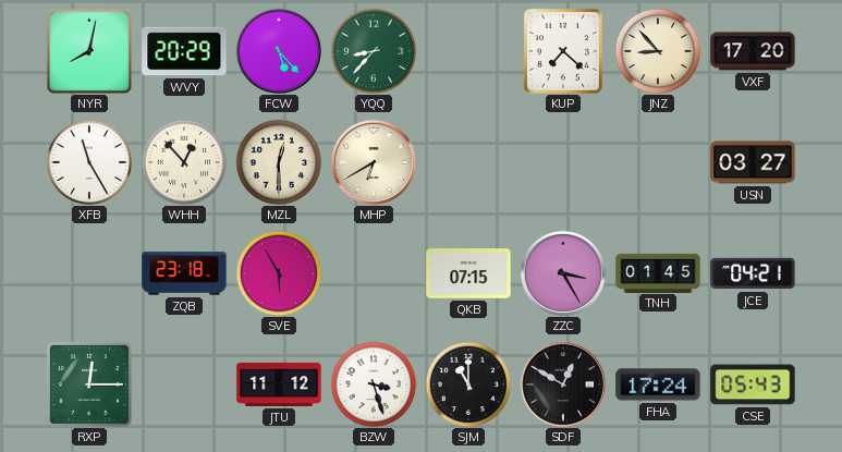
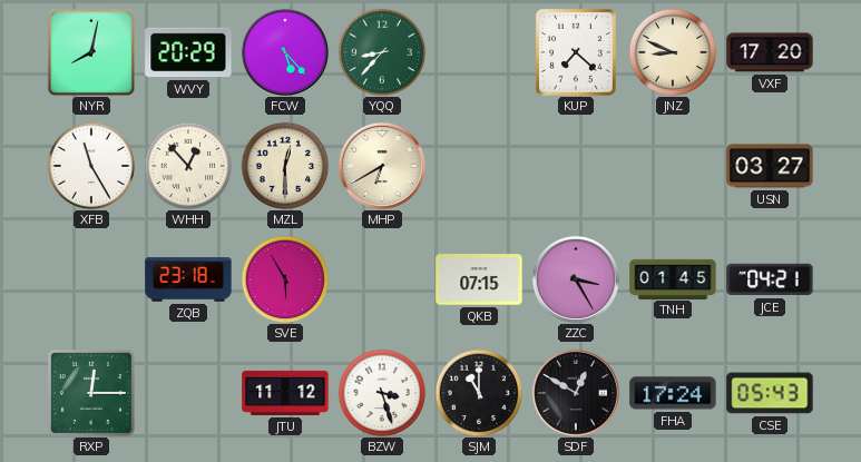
JNZ: 8:53 -> 8:49
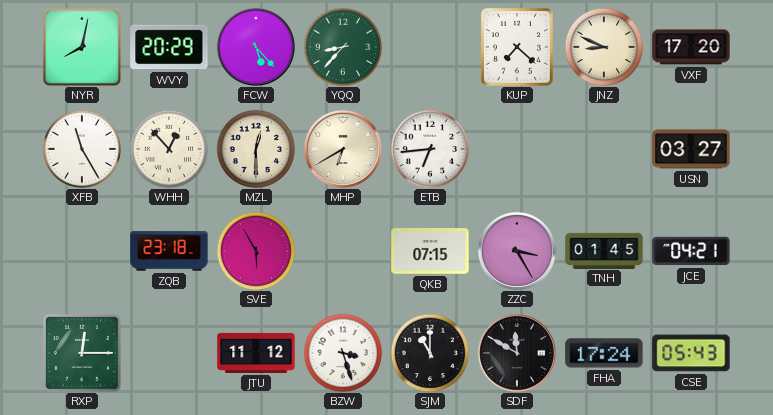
ETB: none -> 6:44
SDF: 12:50 -> 11:50
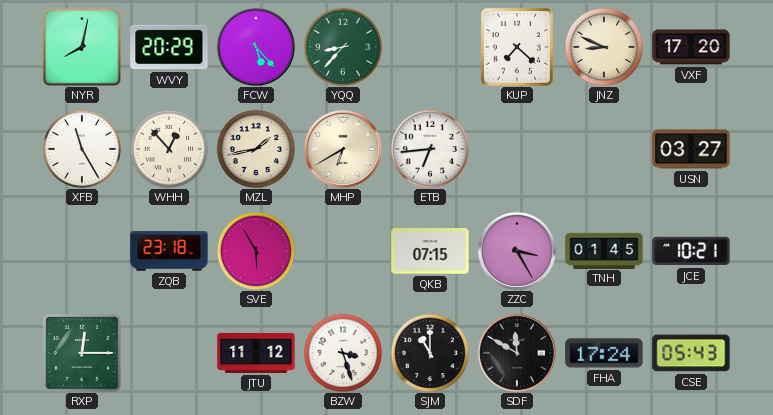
MZL: 12:30 -> 1:43
JCE: 04:21 -> 10:21
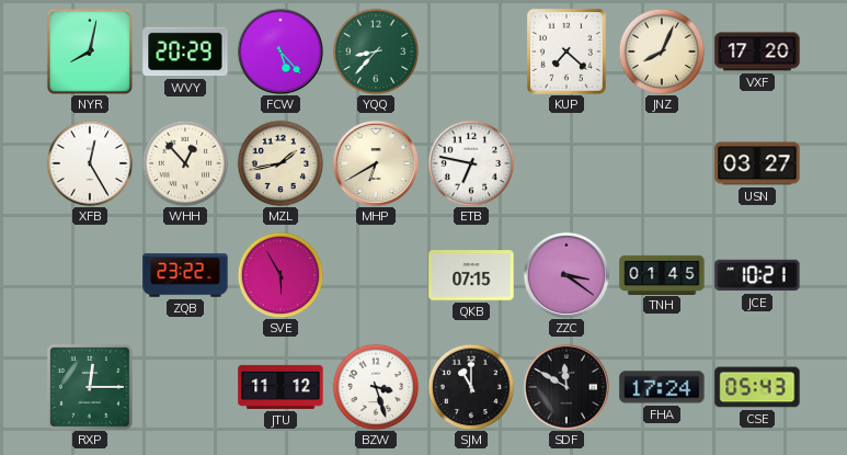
JNZ: 8:49 -> 8:04
XFB: 11:25 -> 12:25
ETB: 6:44 -> 6:47
ZQB: 23:18 -> 23:22
ZZC: 3:25 -> 3:21
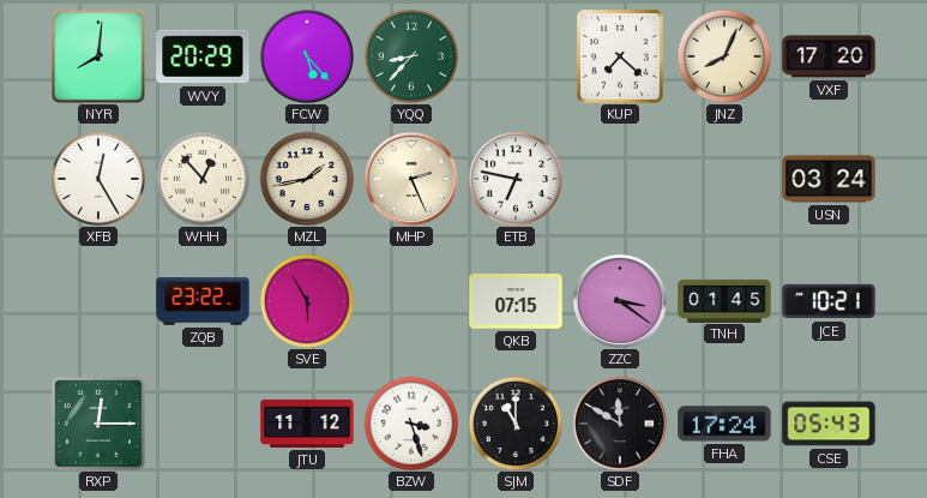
NYR: 8:02 -> 8:01
MHP: 6:40 -> 2:26
USN: 03:27 -> 03:24
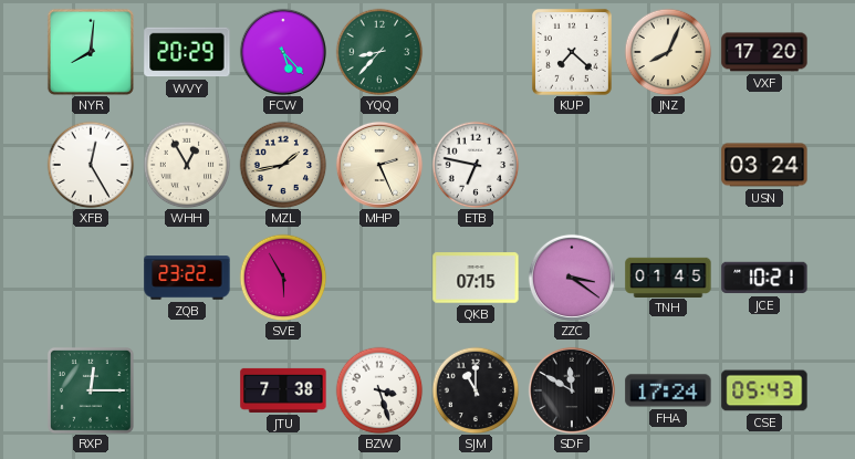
WHH: 12:53 -> 12:55
JTU: 11:12 -> 7:38
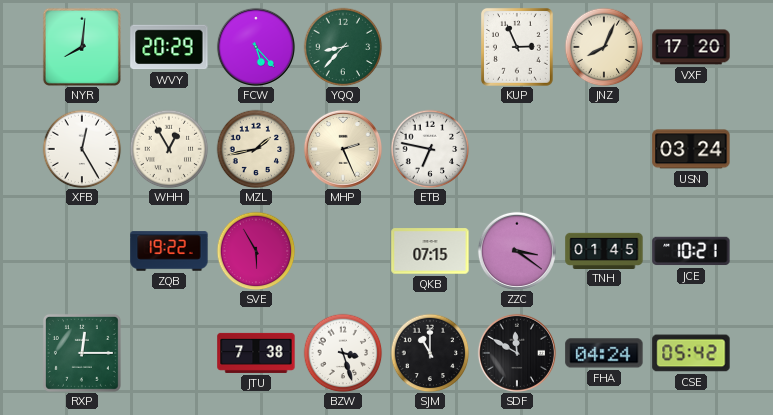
KUP: 7:22 -> 2:56
ZQB: 23:22 -> 19:22
FHA: 17:24 -> 04:24
CSE: 05:43 -> 05:42
